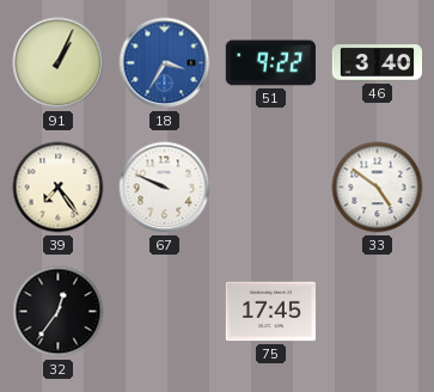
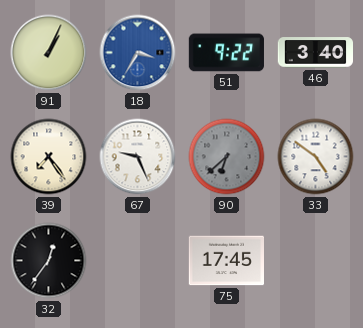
67: 9:49 -> 9:26
90: none -> 6:38
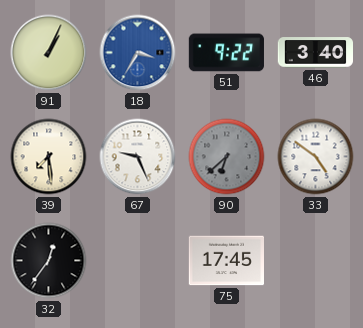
39: 7:24 -> 7:29
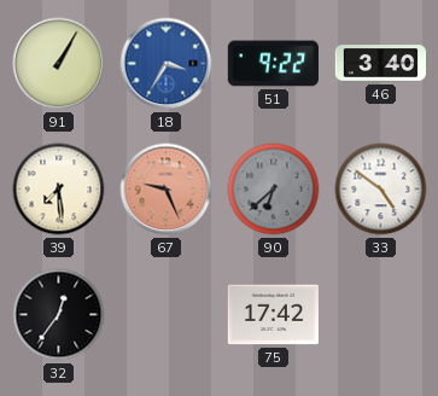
91: 1:04 -> 1:05
67 dial: white -> salmon
75: 17:45 -> 17:42
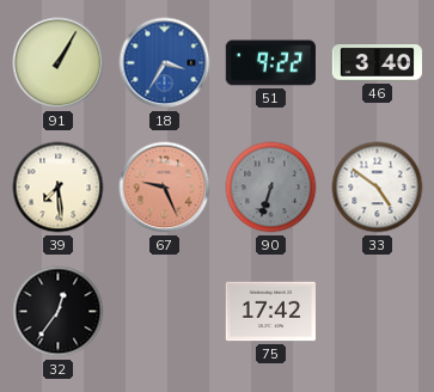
90: 6:38 -> 6:33
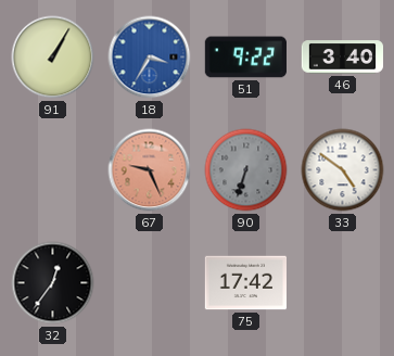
39: 7:29 -> none
